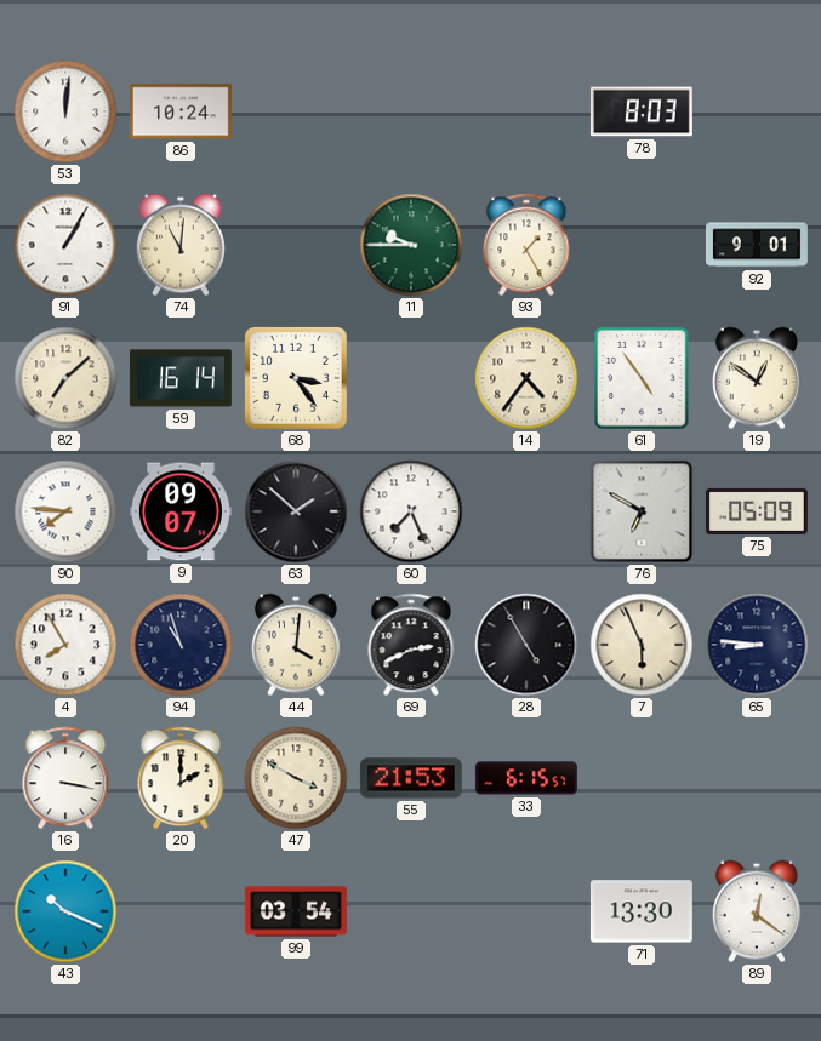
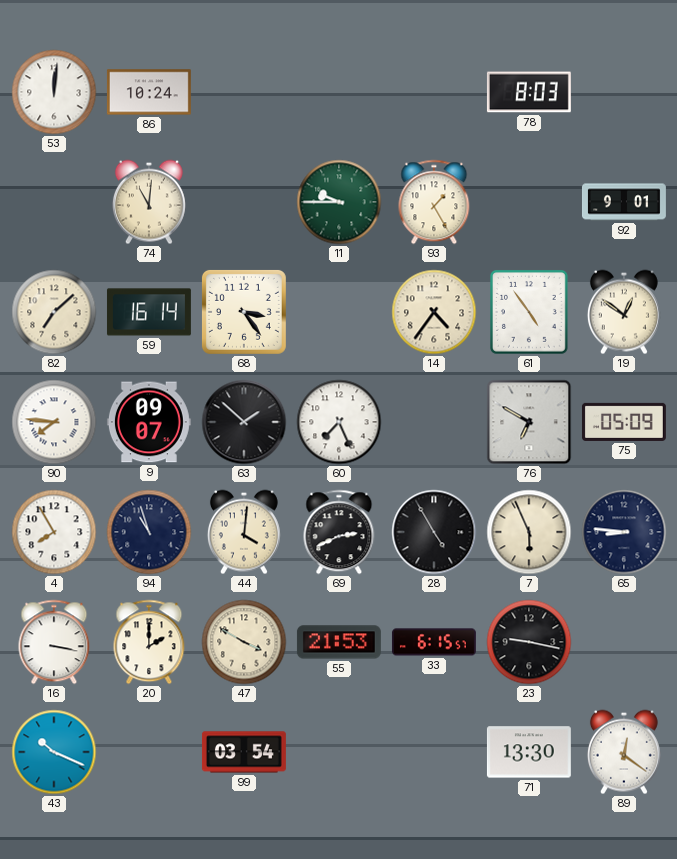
91: 1:05 -> none
23: none -> 9:17
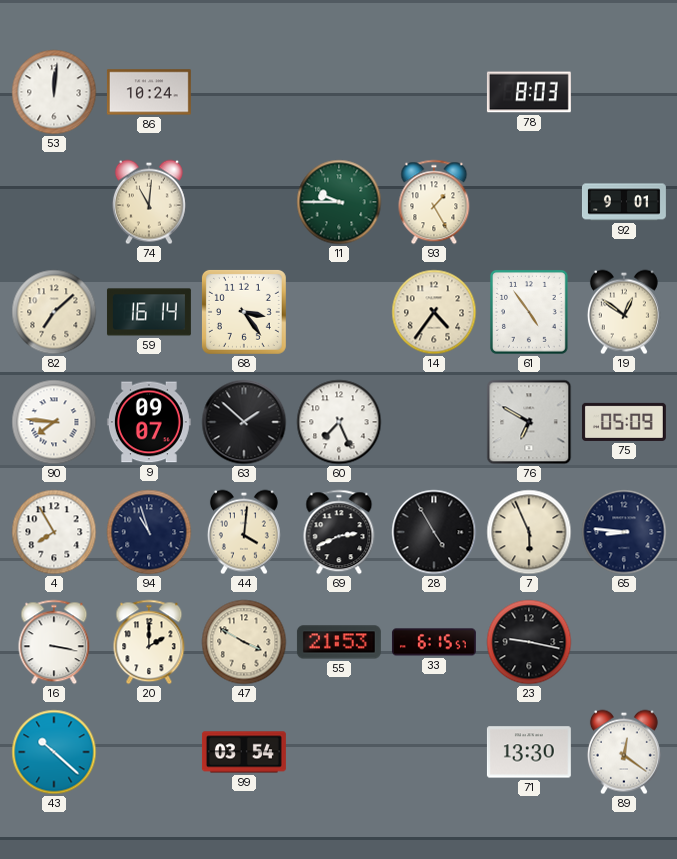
43: 10:19 -> 10:22
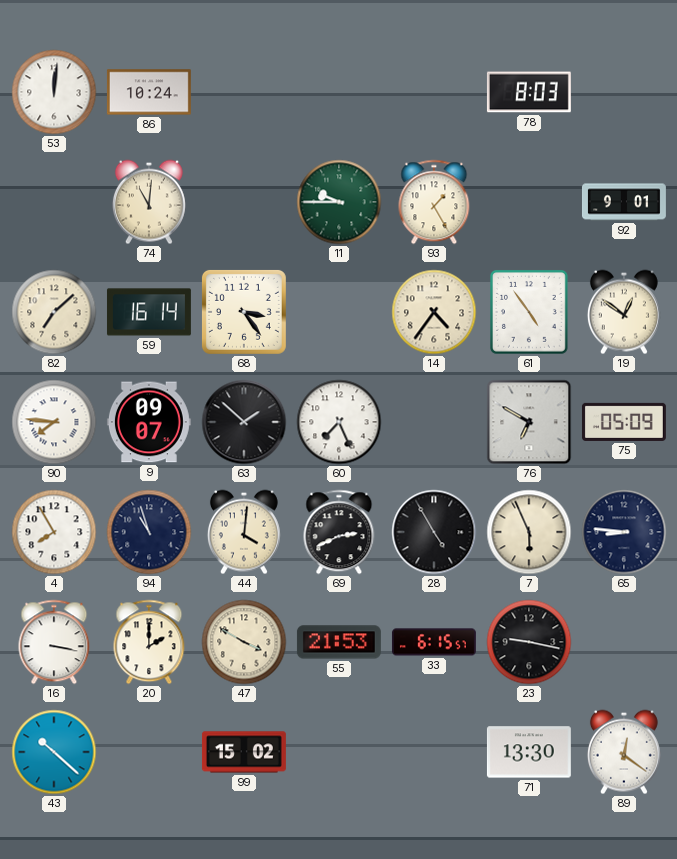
99: 03:54 -> 15:02
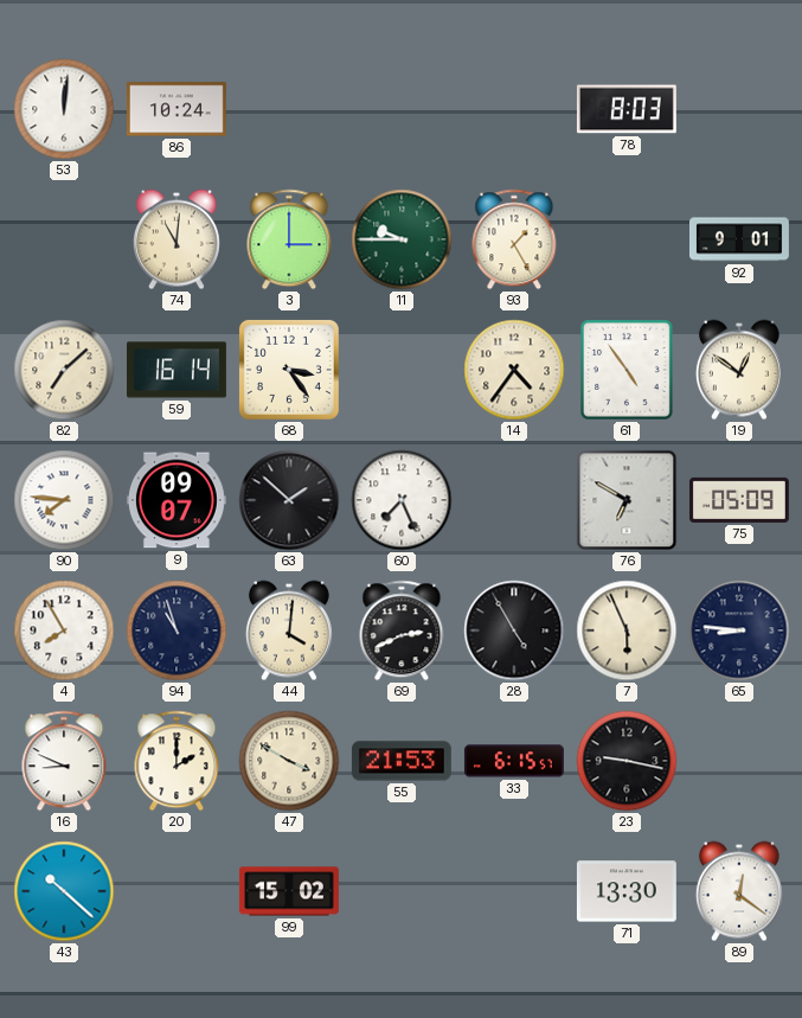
3: none -> 3:00
16: 3:17 -> 8:49
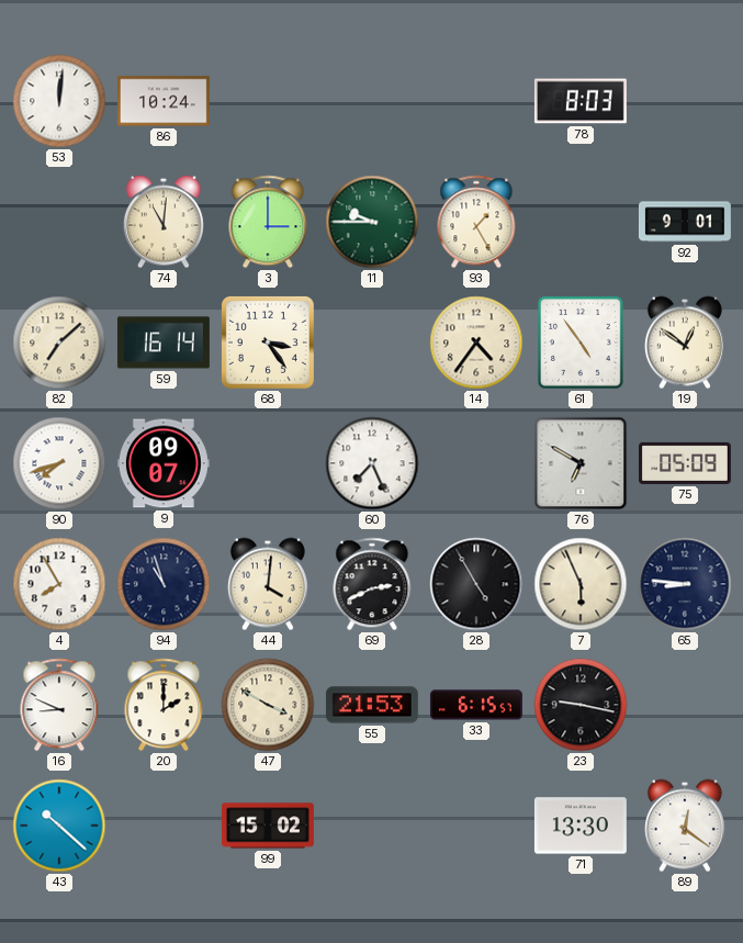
90: 7:46 -> 7:42
63: 1:52 -> none
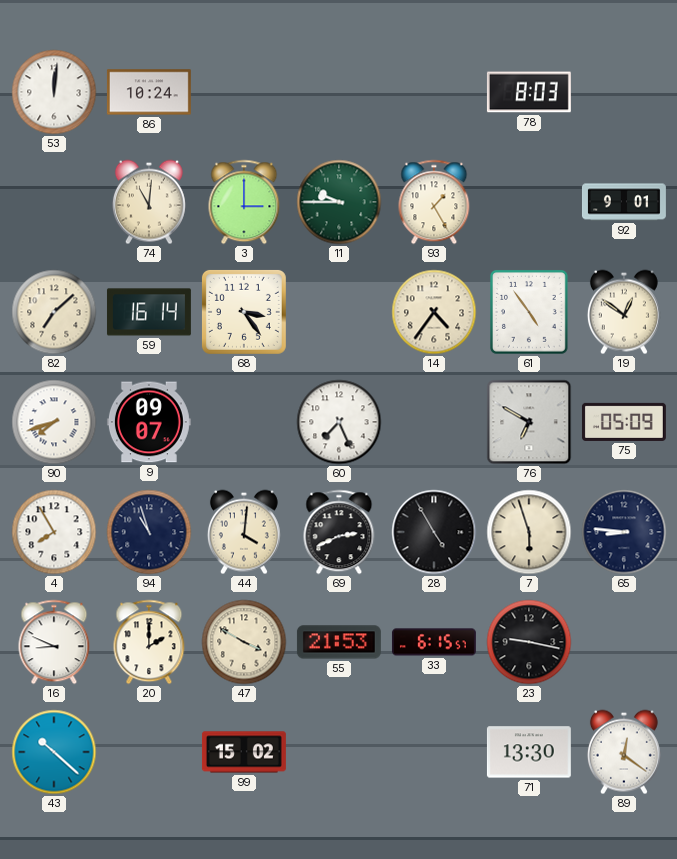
7: 5:56 -> 5:57
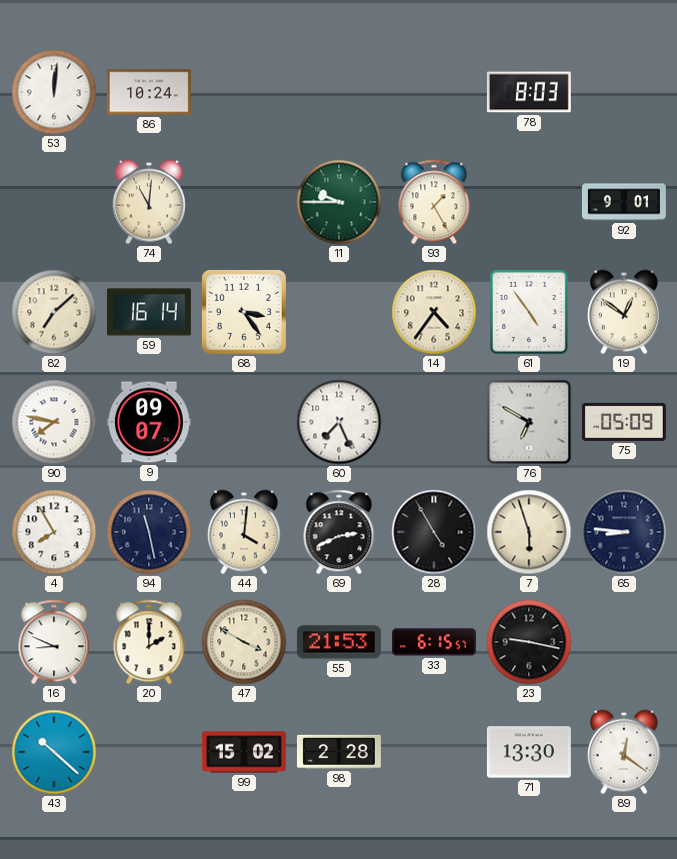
3: 3:00 -> none
90: 7:42 -> 7:47
94: 10:57 -> 11:28
98: none -> 2:28
